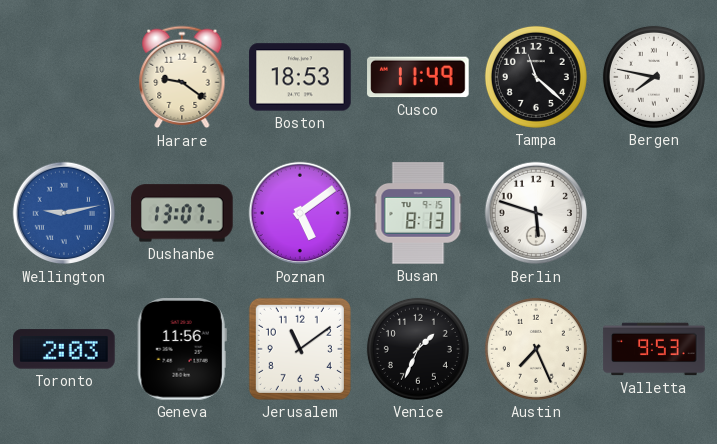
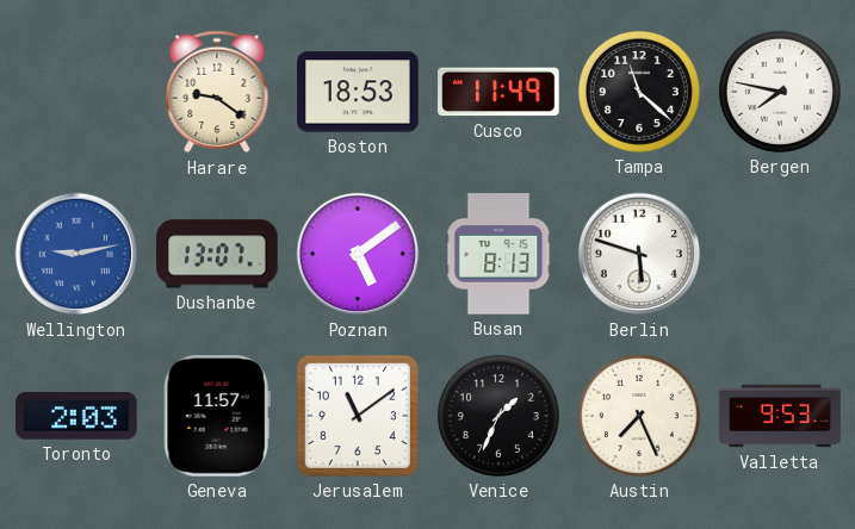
Geneva: 11:56 -> 11:57
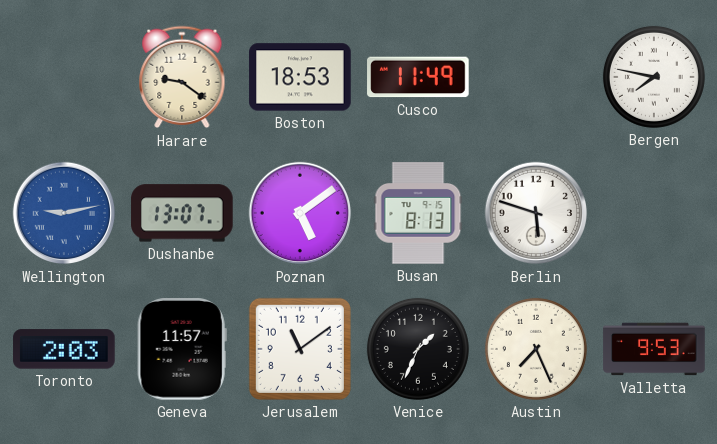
Tampa: 11:22 -> none
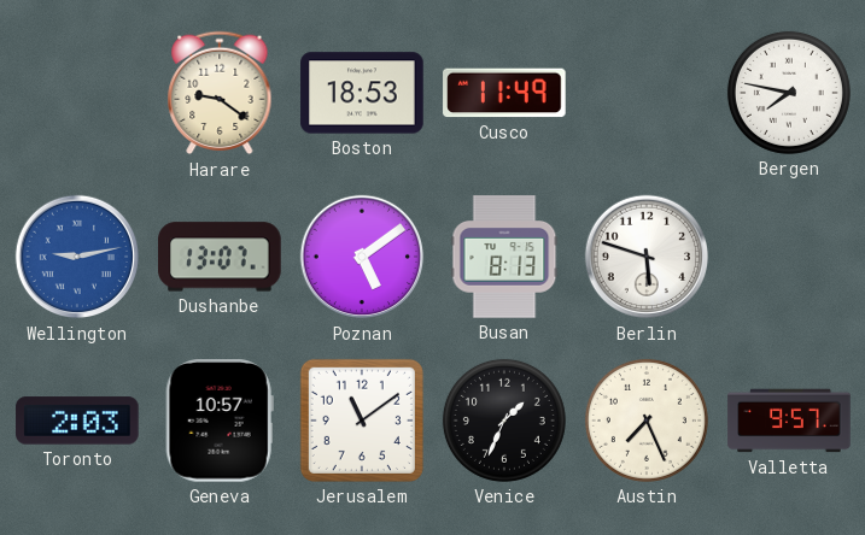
Geneva: 11:57 -> 10:57
Valletta: 9:53 -> 9:57
